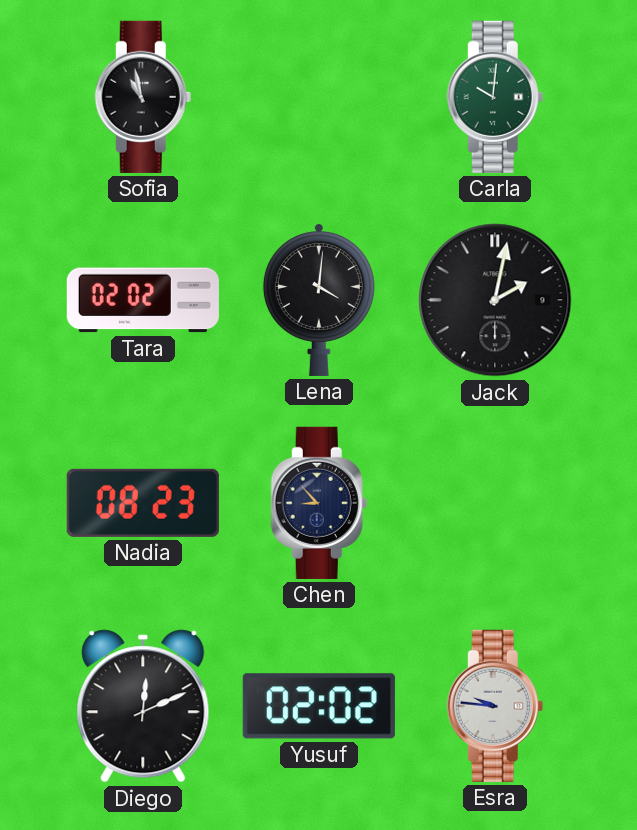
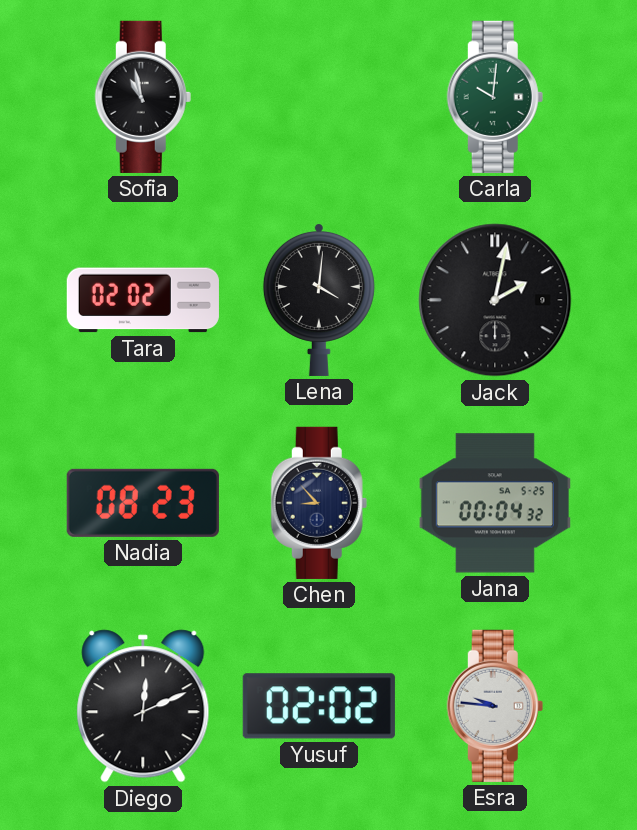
Jana: none -> 00:04
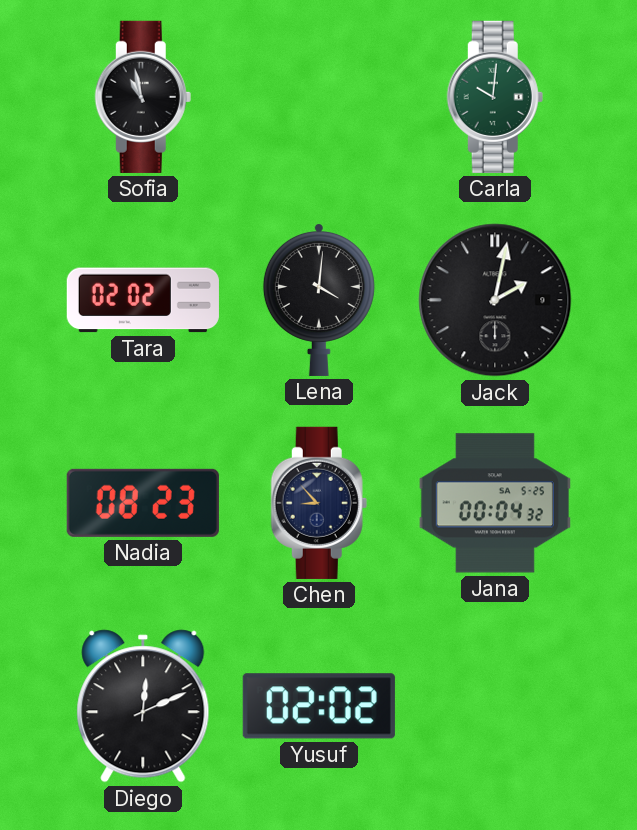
Esra: 9:46 -> none
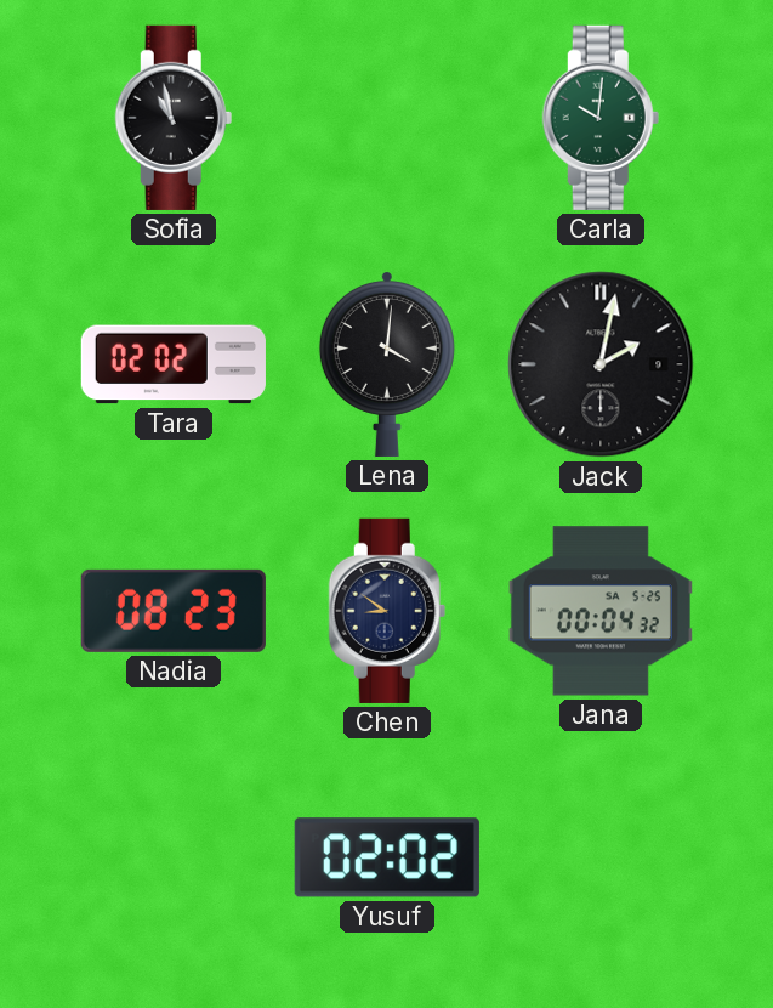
Chen: 8:53 -> 8:51
Diego: 12:11 -> none
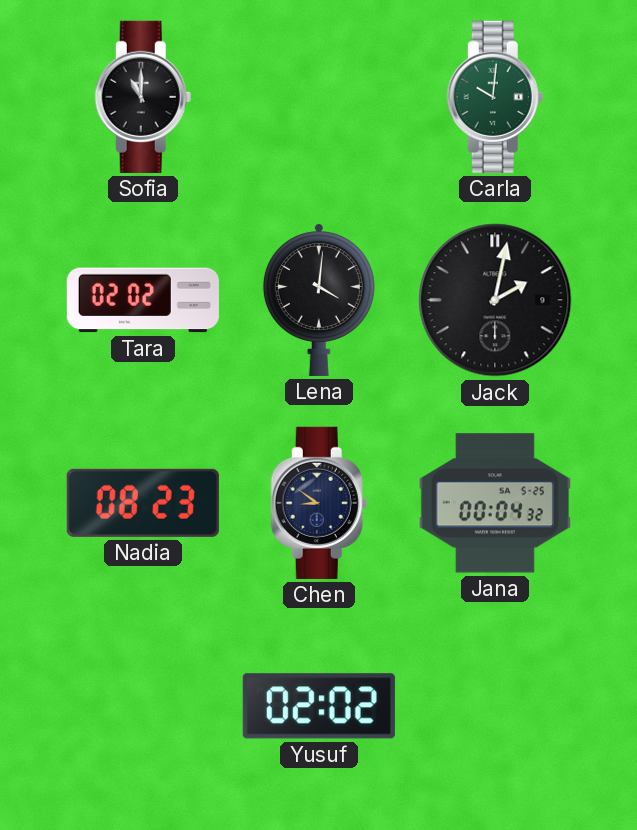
Sofia: 10:58 -> 11:00
